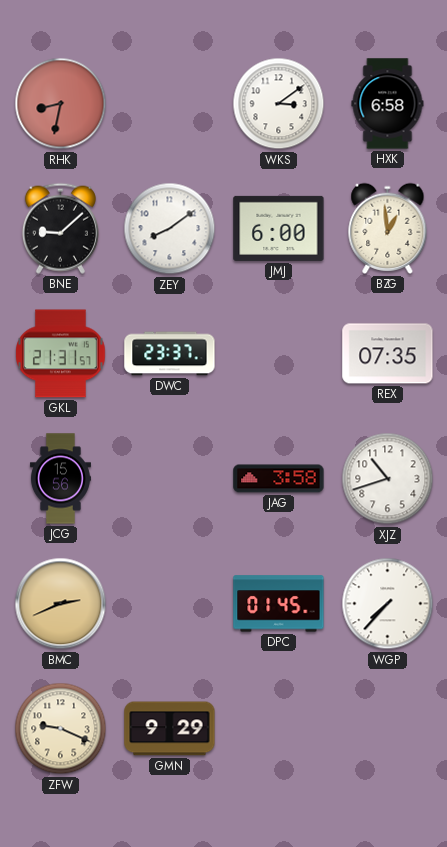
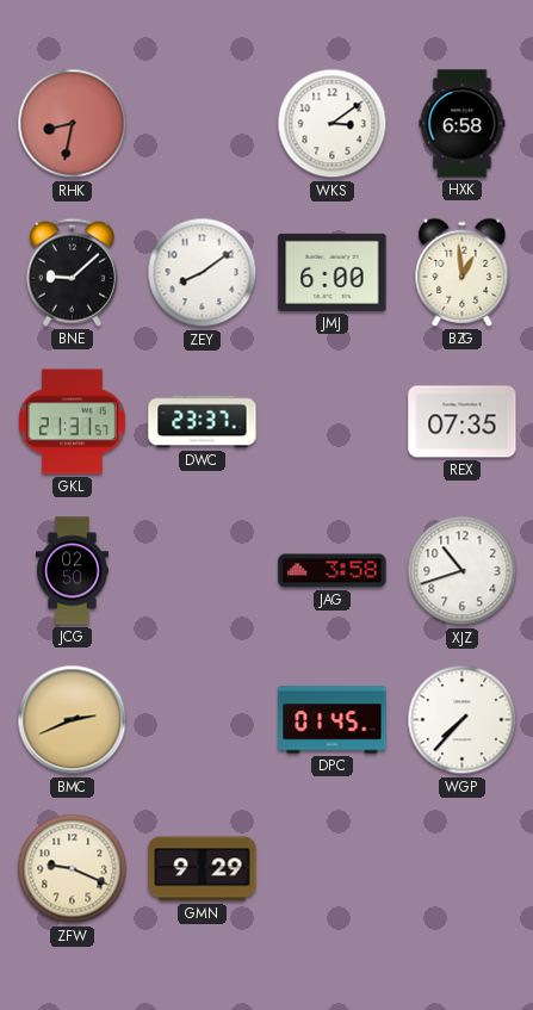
JCG: 15:56 -> 02:50
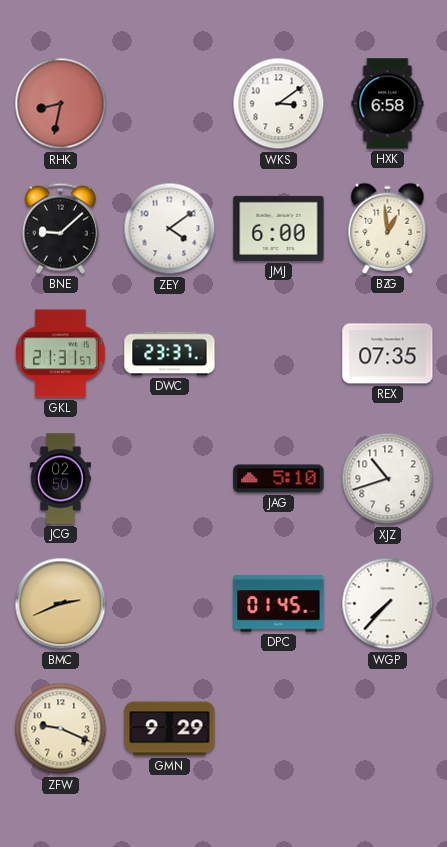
ZEY: 8:09 -> 4:09
JAG: 3:58 -> 5:10
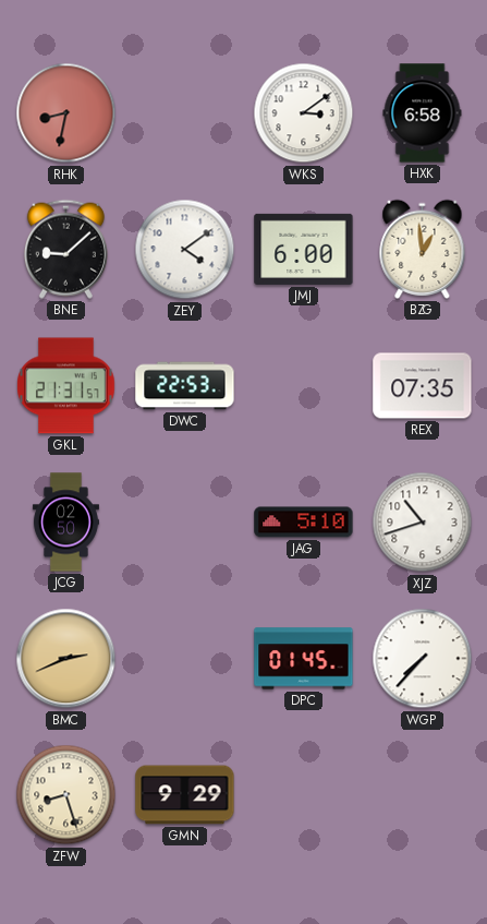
DWC: 23:37 -> 22:53
ZFW: 9:19 -> 8:27
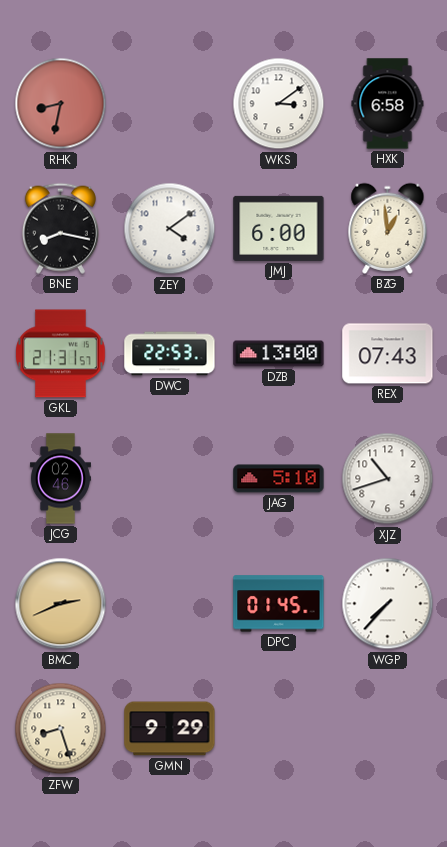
BNE: 9:08 -> 8:17
DZB: none -> 13:00
REX: 07:35 -> 07:43
JCG: 02:50 -> 02:46
